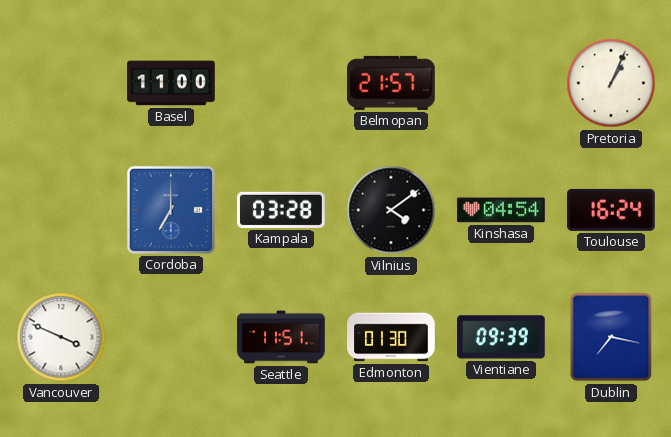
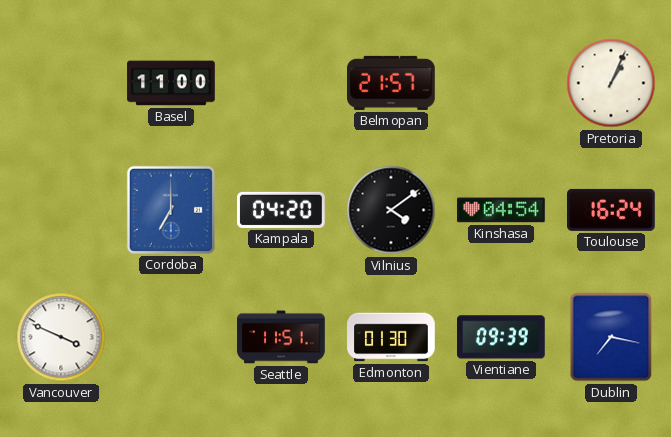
Kampala: 03:28 -> 04:20
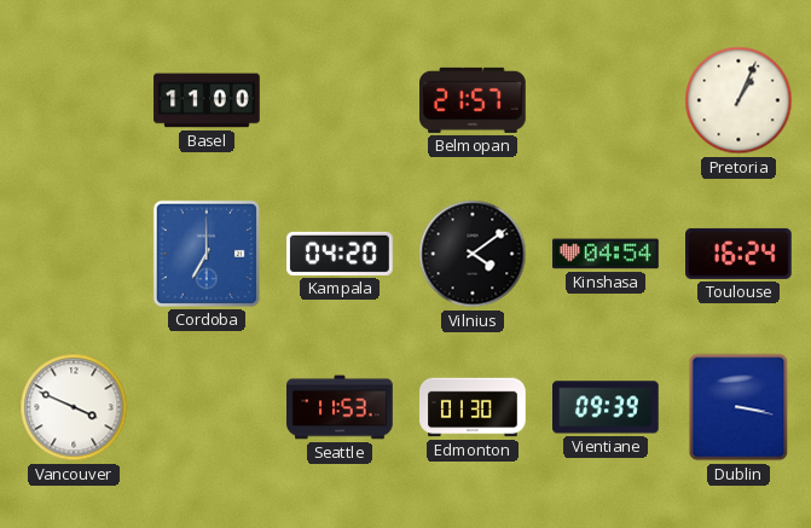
Seattle: 11:51 -> 11:53
Dublin: 7:17 -> 3:17
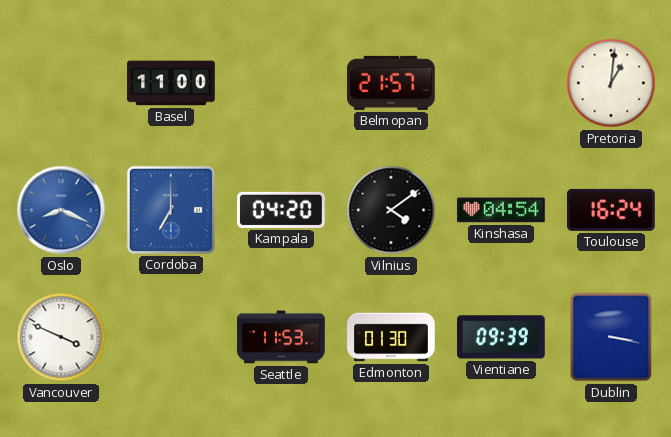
Pretoria: 1:04 -> 1:01
Oslo: none -> 8:19
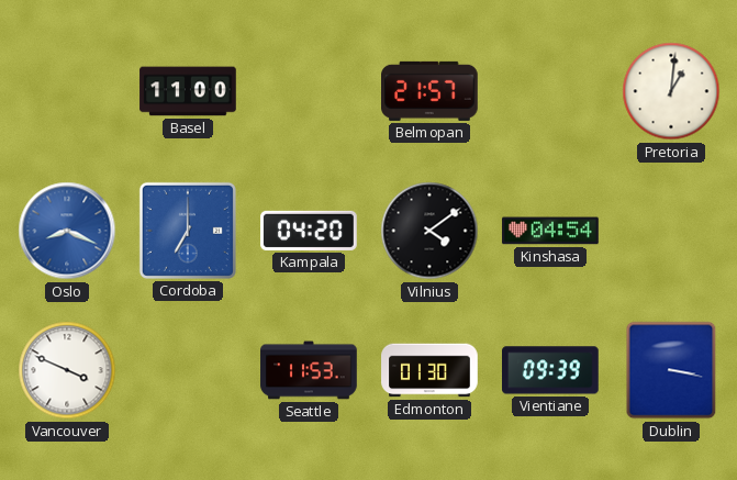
Toulouse: 16:24 -> none
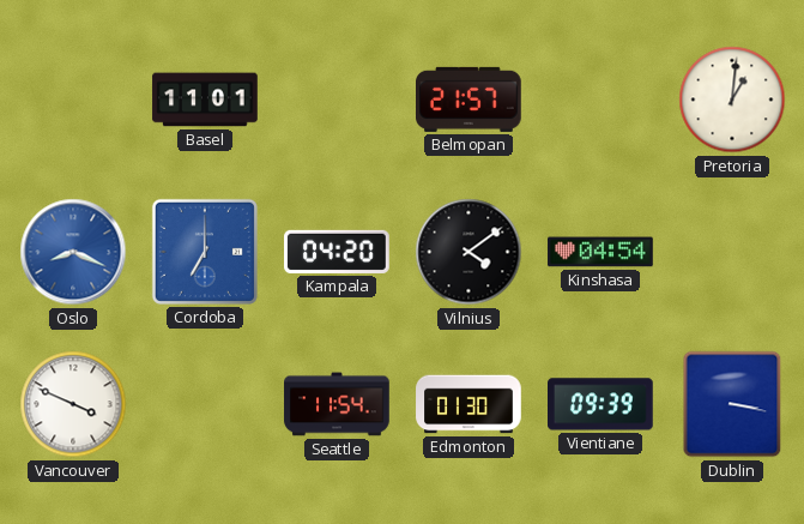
Basel: 11:00 -> 11:01
Seattle: 11:53 -> 11:54
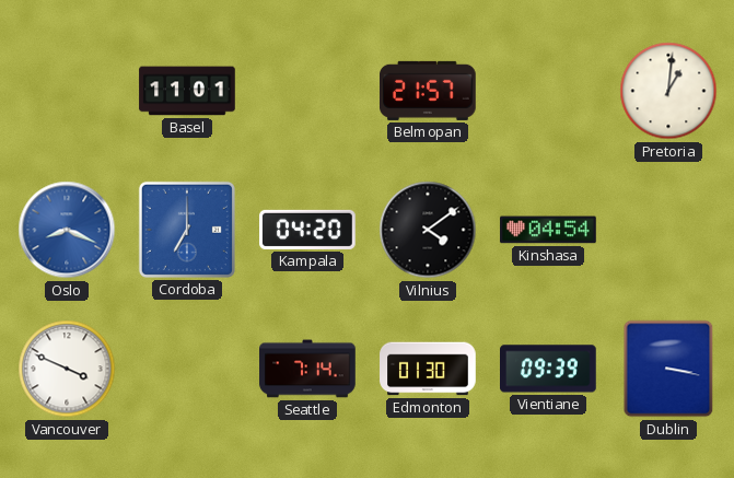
Seattle: 11:54 -> 7:14
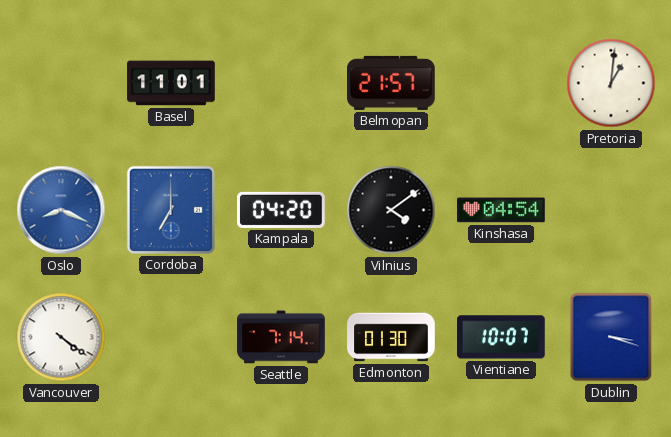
Vancouver: 3:49 -> 4:21
Vientiane: 09:39 -> 10:07
Dublin: 3:17 -> 3:18
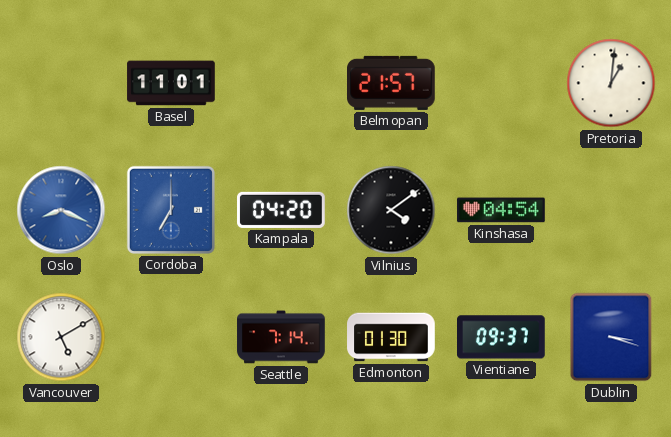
Vancouver: 4:21 -> 5:10
Vientiane: 10:07 -> 09:37
